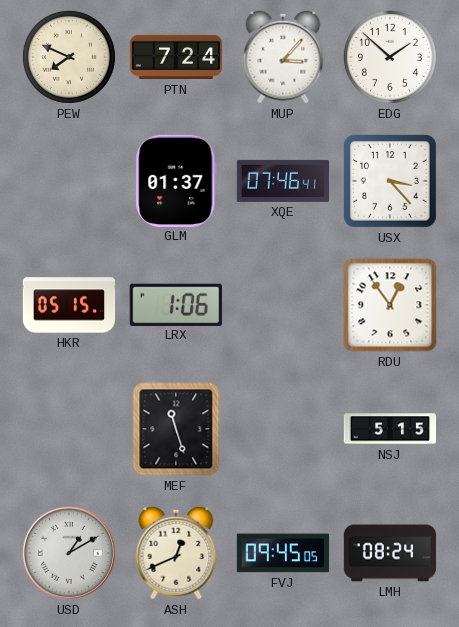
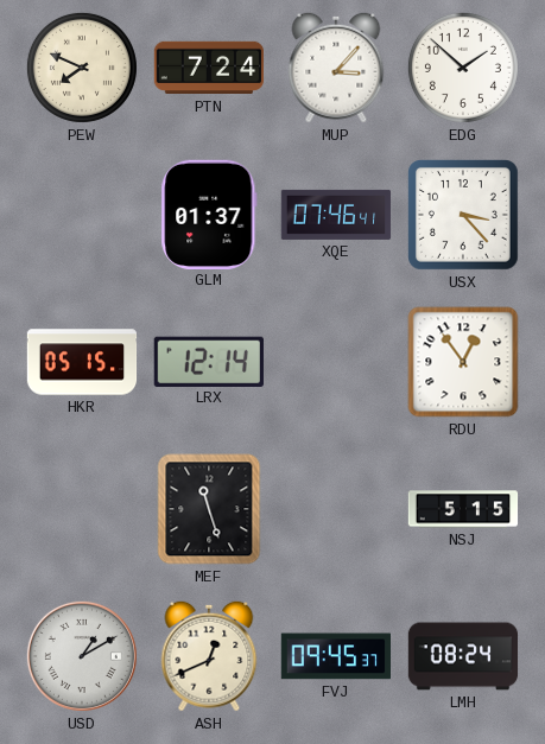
LRX: 1:06 -> 12:14
FVJ: 09:45:05 -> 09:45:37
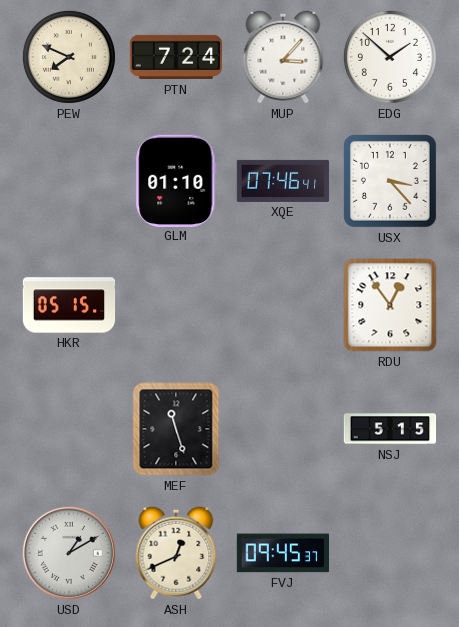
GLM: 01:37 -> 01:10
LRX: 12:14 -> none
LMH: 08:24 -> none
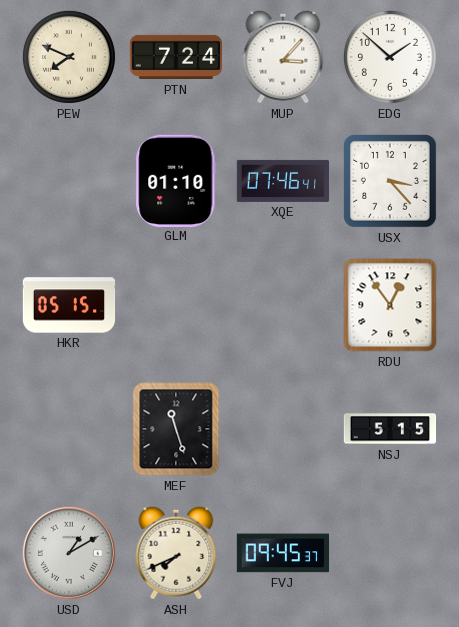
ASH: 12:41 -> 7:41
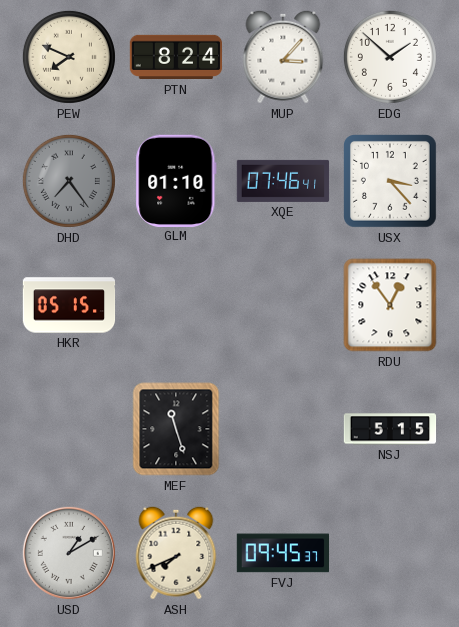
PTN: 7:24 -> 8:24
DHD: none -> 7:24
